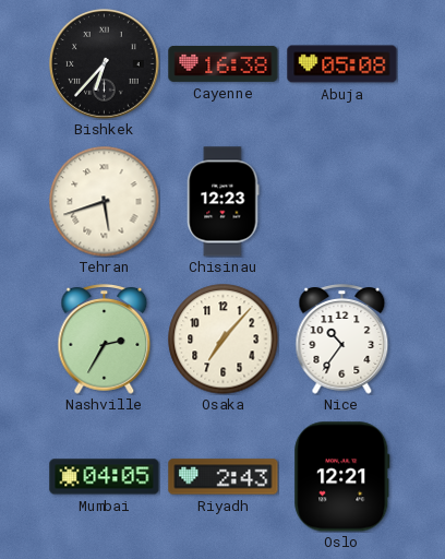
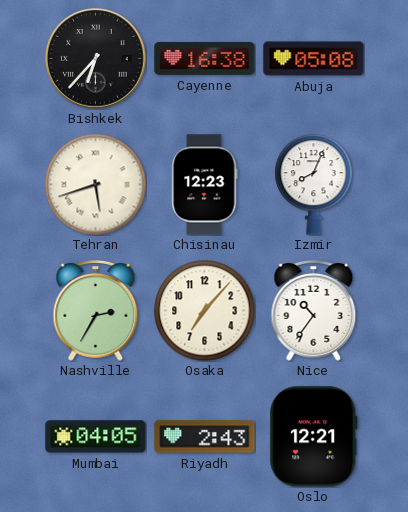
Izmir: none -> 8:04
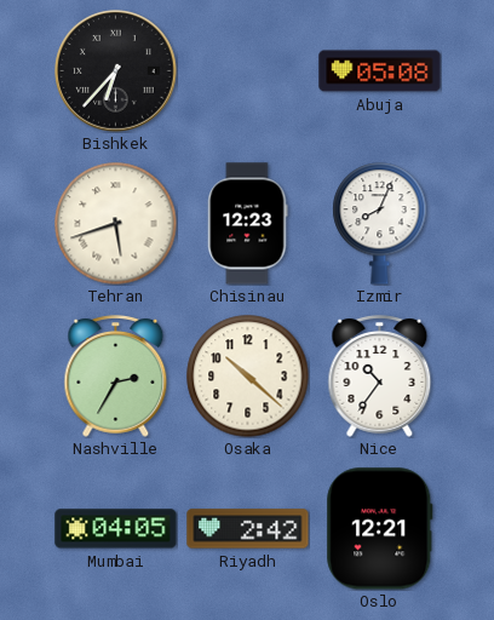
Cayenne: 16:38 -> none
Osaka: 7:07 -> 10:22
Riyadh: 2:43 -> 2:42
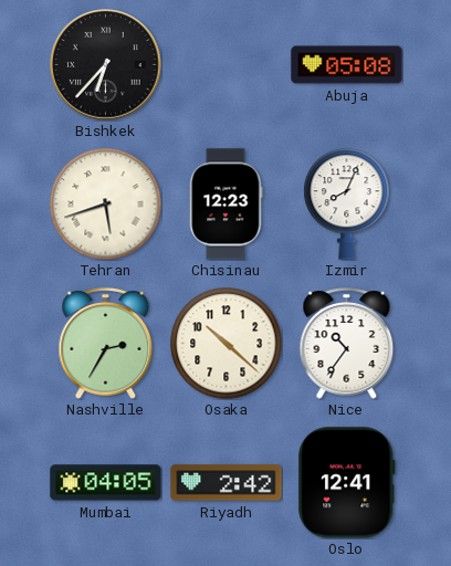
Oslo: 12:21 -> 12:41
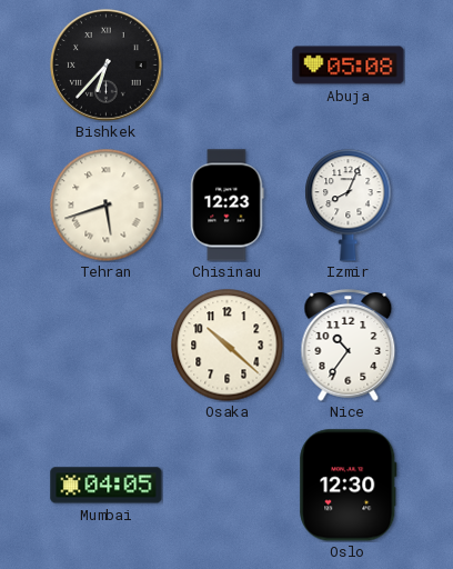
Nashville: 2:35 -> none
Riyadh: 2:42 -> none
Oslo: 12:41 -> 12:30
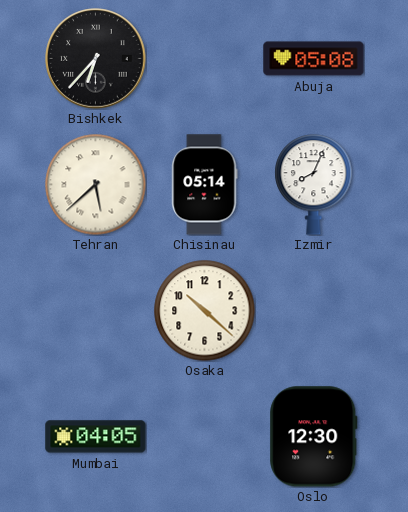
Tehran: 5:42 -> 5:38
Chisinau: 12:23 -> 05:14
Nice: 10:36 -> none
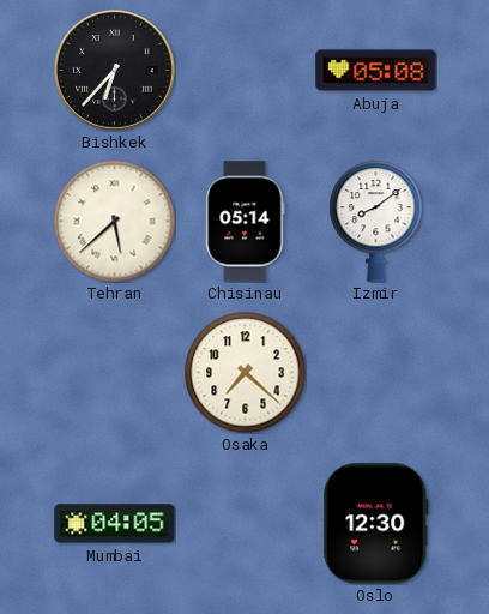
Izmir: 8:04 -> 8:09
Osaka: 10:22 -> 7:22
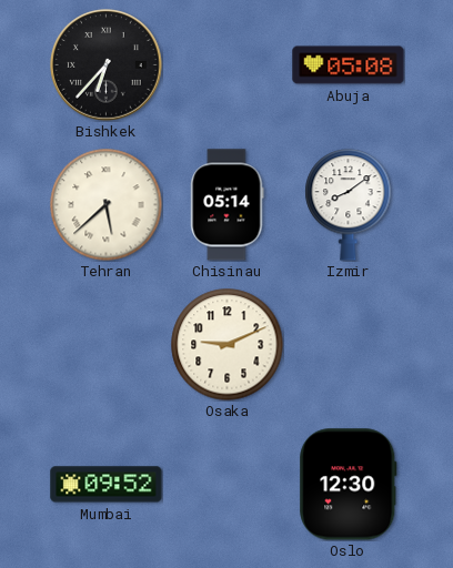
Osaka: 7:22 -> 9:11
Mumbai: 04:05 -> 09:52
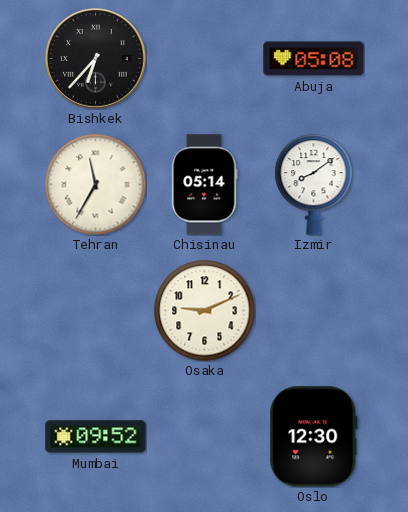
Tehran: 5:38 -> 11:35
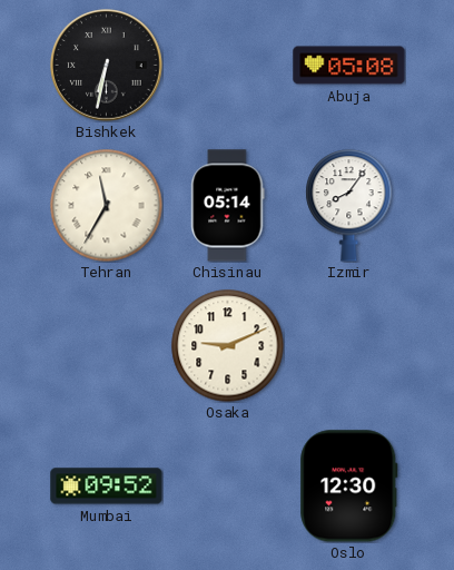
Bishkek: 6:37 -> 6:32
Izmir: 8:09 -> 8:06
